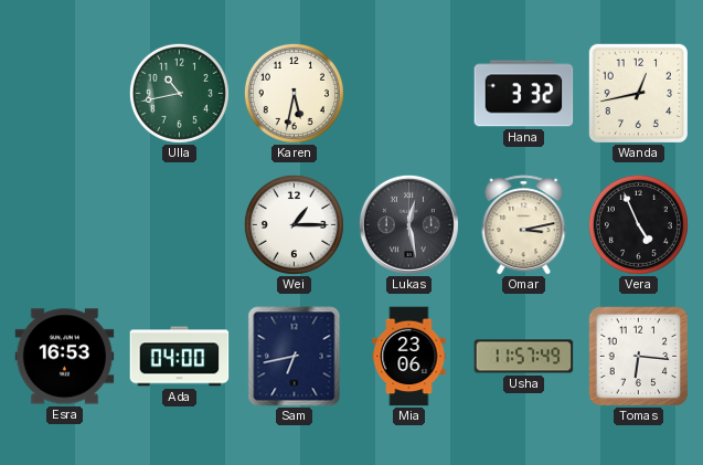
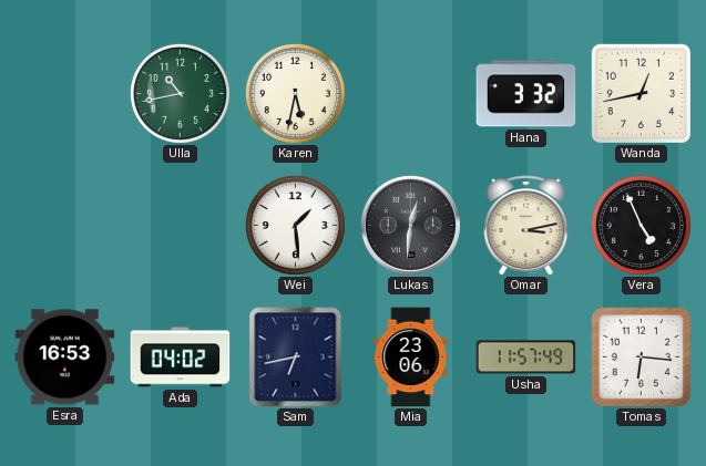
Wei: 1:15 -> 1:29
Lukas: 12:28 -> 12:31
Ada: 04:00 -> 04:02
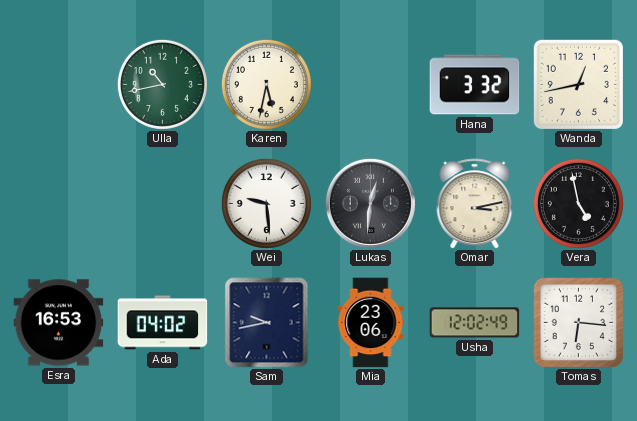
Wei: 1:29 -> 9:29
Vera: 4:56 -> 4:58
Sam: 6:43 -> 9:43
Usha: 11:57 -> 12:02
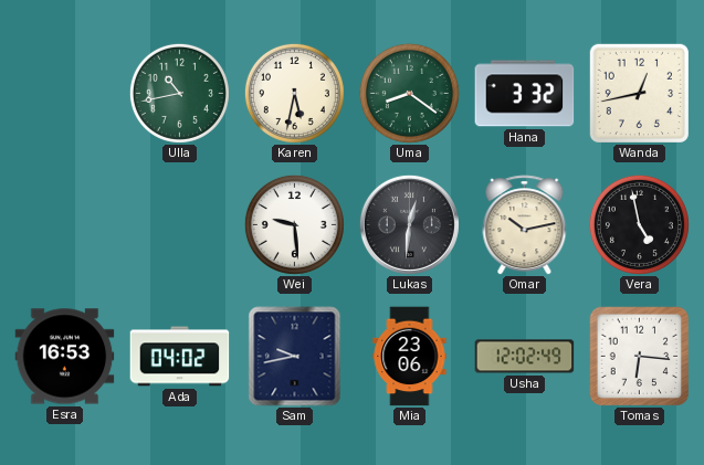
Uma: none -> 8:21
Omar: 3:13 -> 10:13
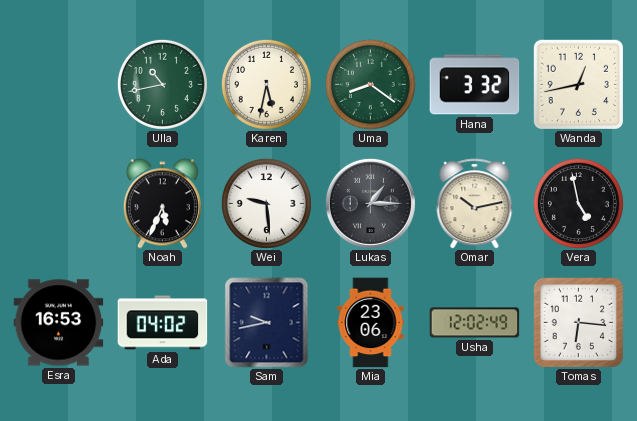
Noah: none -> 5:34
Lukas: 12:31 -> 1:15
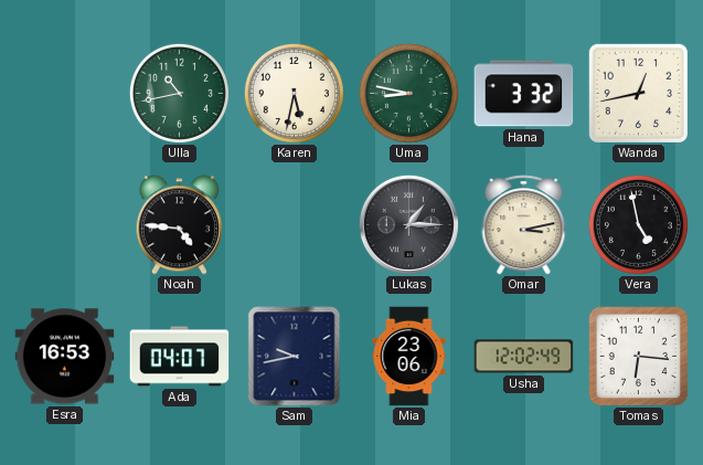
Uma: 8:21 -> 8:47
Noah: 5:34 -> 4:46
Wei: 9:29 -> none
Omar: 10:13 -> 3:13
Ada: 04:02 -> 04:07
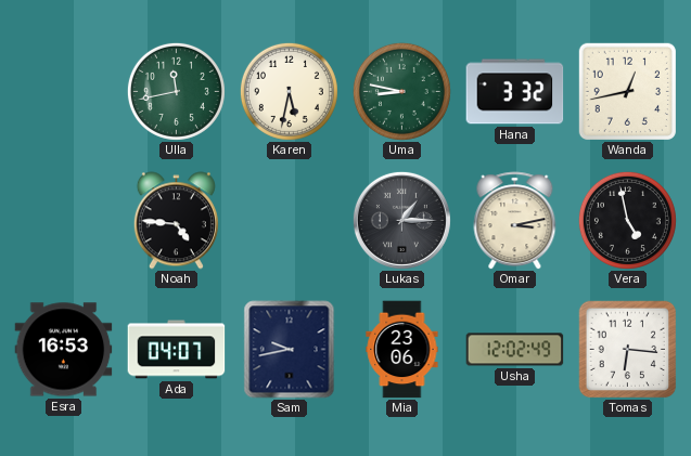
Ulla: 10:43 -> 11:43
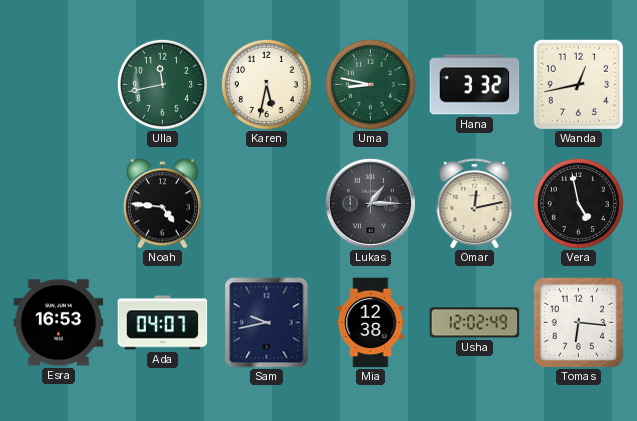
Omar: 3:13 -> 12:13
Mia: 23:06 -> 12:38
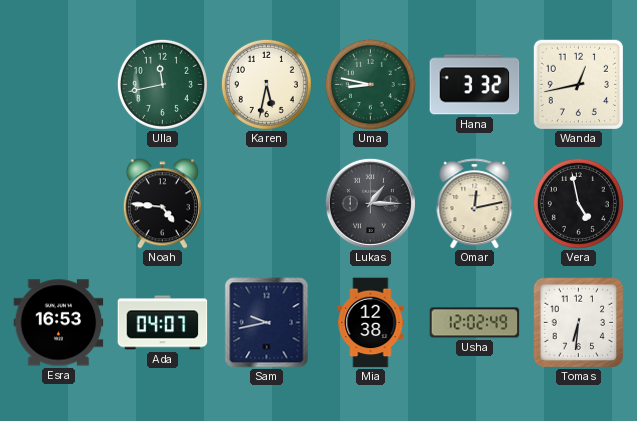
Tomas: 6:16 -> 6:31
